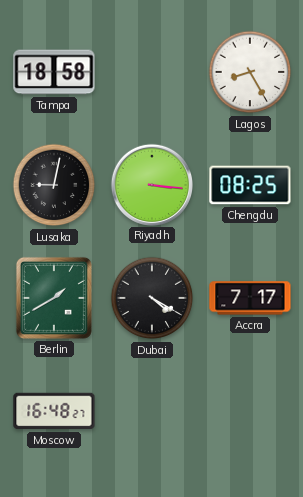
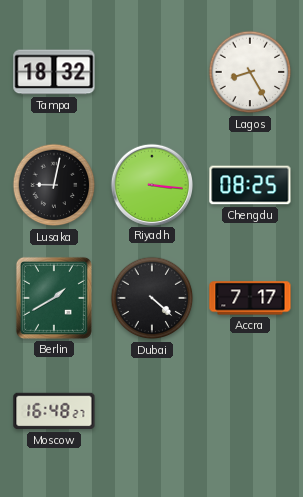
Tampa: 18:58 -> 18:32
Dubai: 4:20 -> 4:22
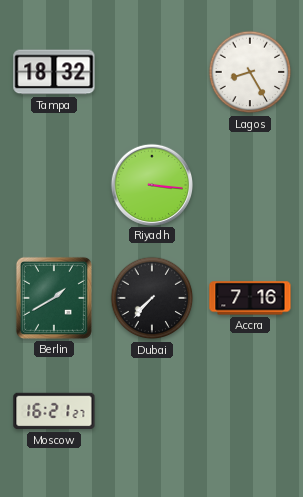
Lusaka: 9:02 -> none
Chengdu: 08:25 -> none
Dubai: 4:22 -> 7:37
Accra: 7:17 -> 7:16
Moscow: 16:48 -> 16:21
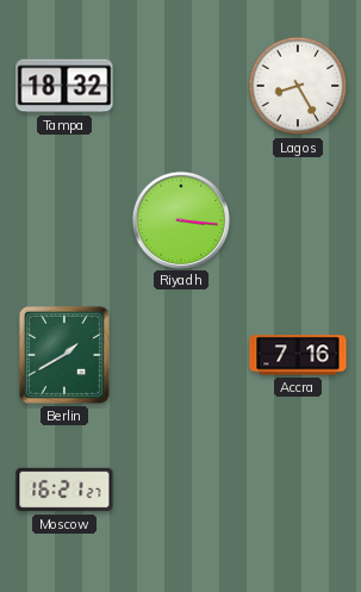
Dubai: 7:37 -> none
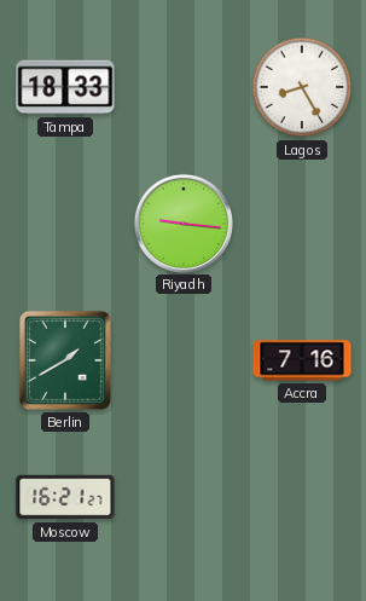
Tampa: 18:32 -> 18:33
Riyadh: 3:16 -> 9:16
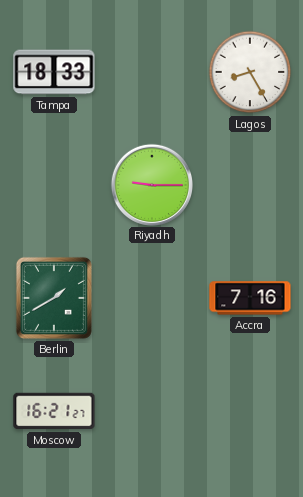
Riyadh: 9:16 -> 9:15
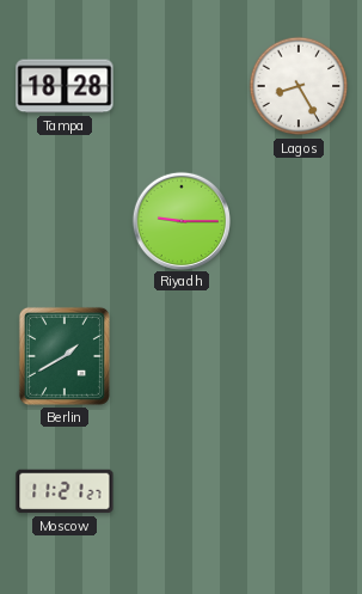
Tampa: 18:33 -> 18:28
Accra: 7:16 -> none
Moscow: 16:21 -> 11:21
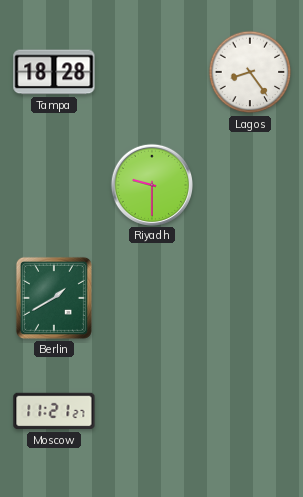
Lagos: 8:25 -> 8:24
Riyadh: 9:15 -> 9:30
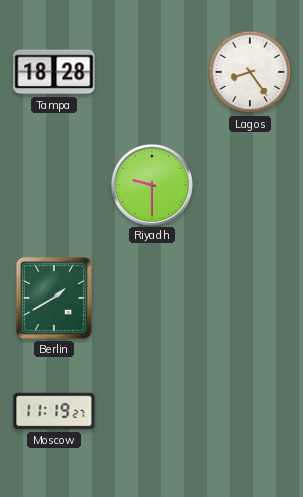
Moscow: 11:21 -> 11:19
